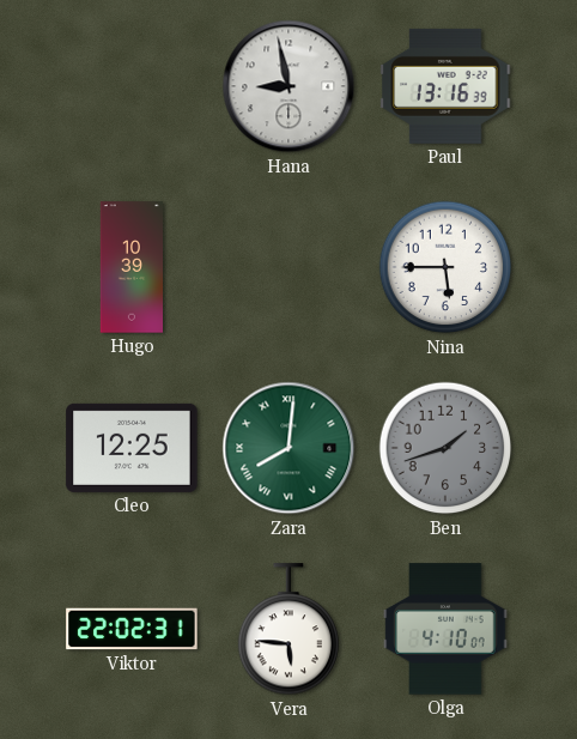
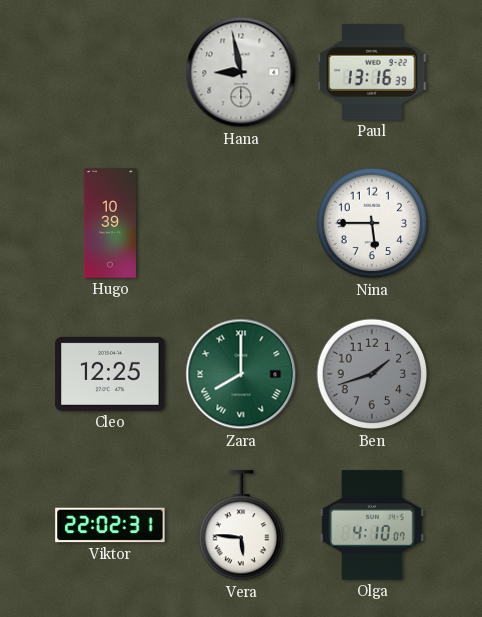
Zara: 8:01 -> 8:00
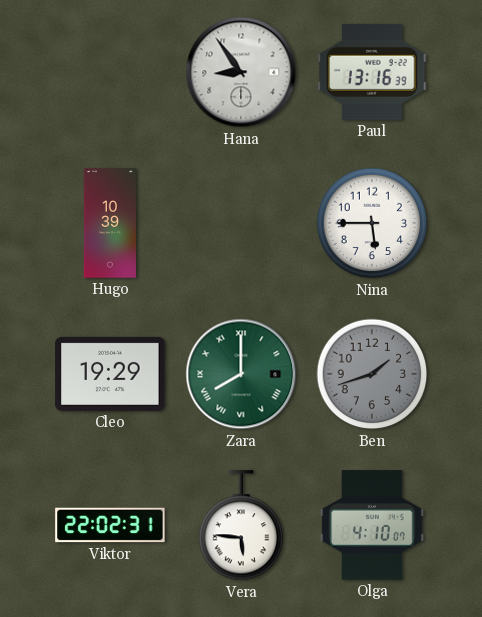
Hana: 8:58 -> 8:54
Cleo: 12:25 -> 19:29
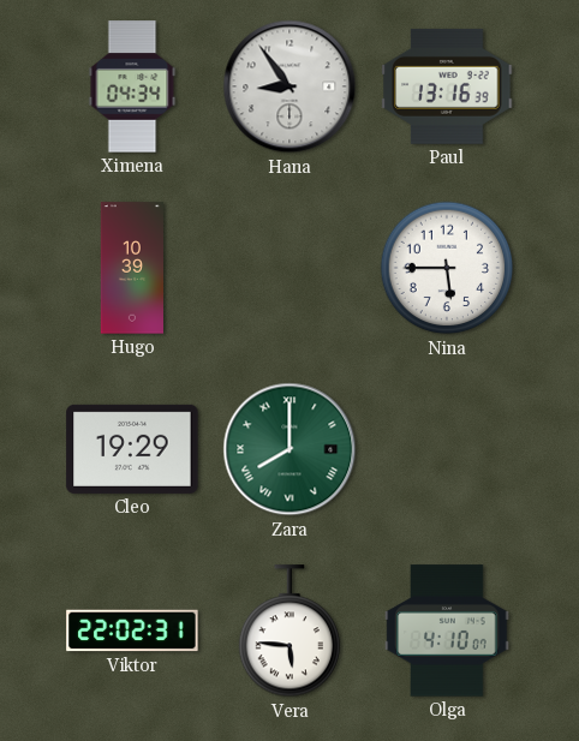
Ximena: none -> 04:34
Ben: 1:42 -> none
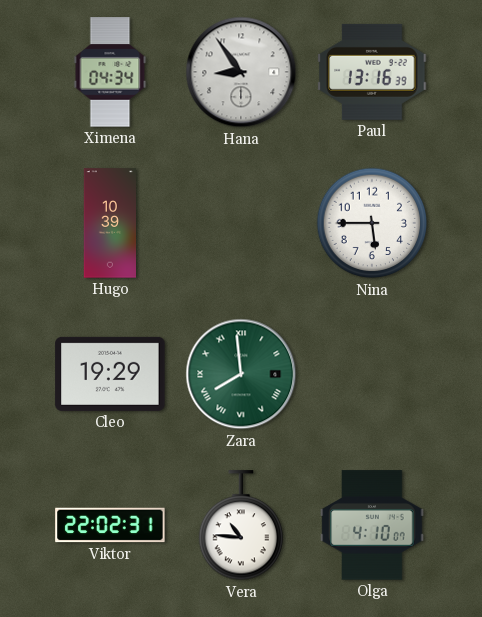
Zara: 8:00 -> 7:59
Vera: 5:46 -> 10:46
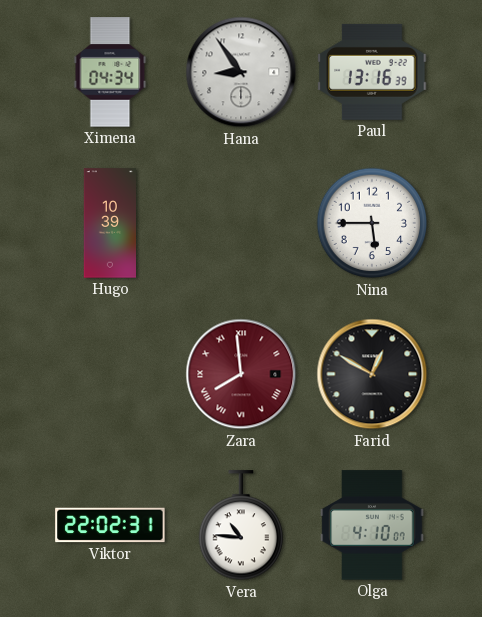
Cleo: 19:29 -> none
Zara dial: green -> burgundy
Farid: none -> 12:50
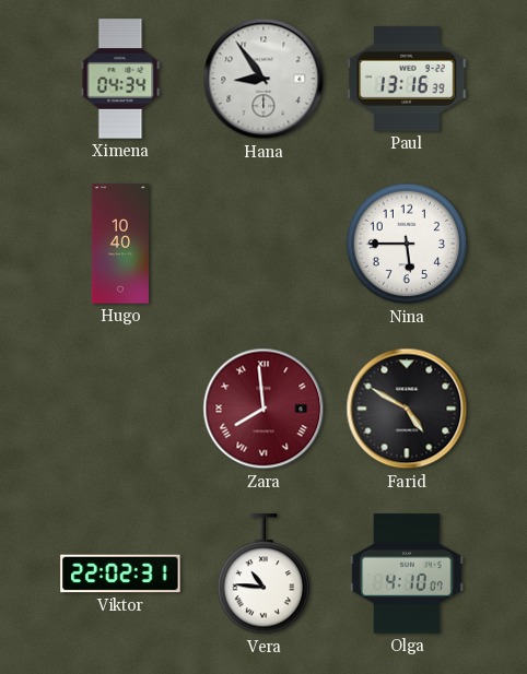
Hugo: 10:39 -> 10:40
Farid: 12:50 -> 4:50
